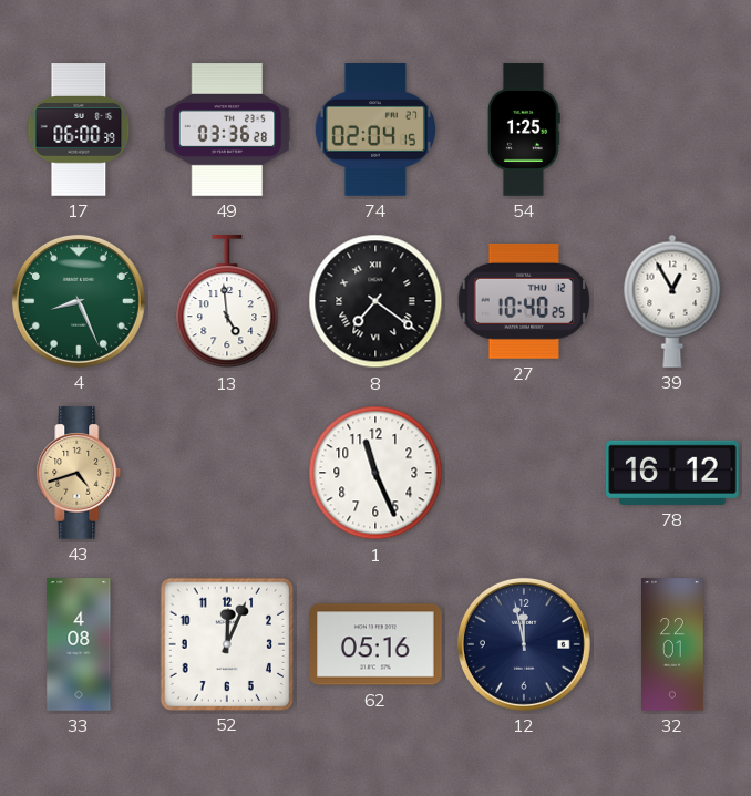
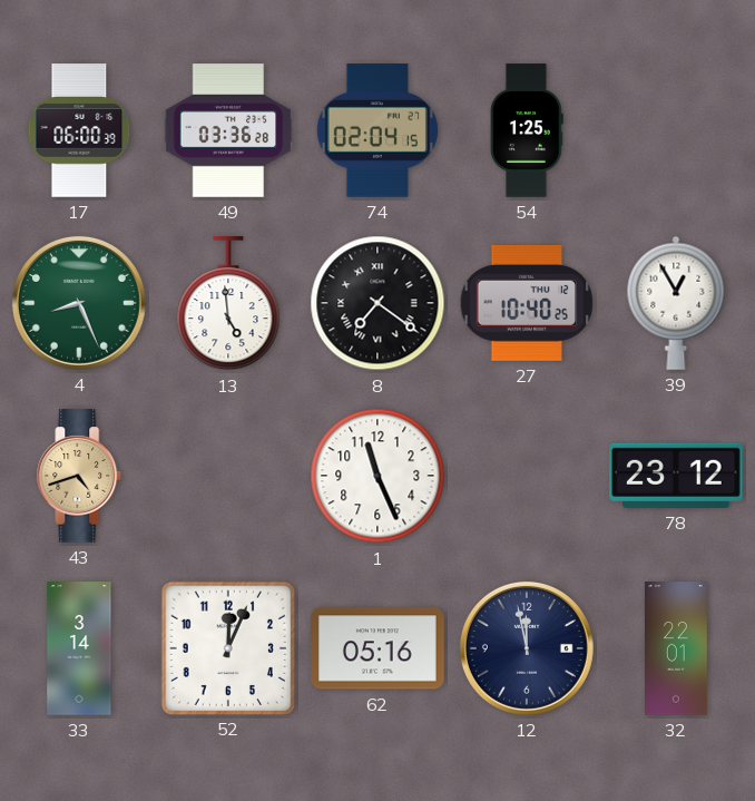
78: 16:12 -> 23:12
33: 4:08 -> 3:14
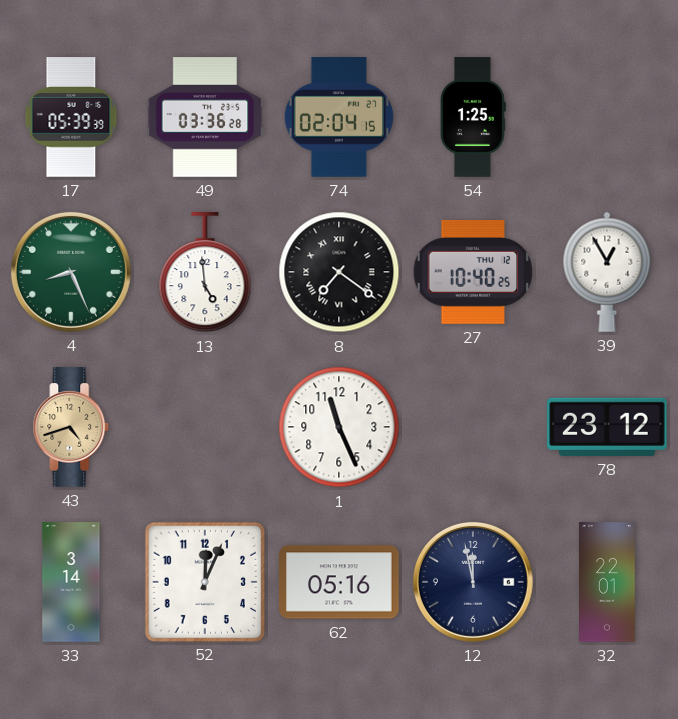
17: 06:00 -> 05:39
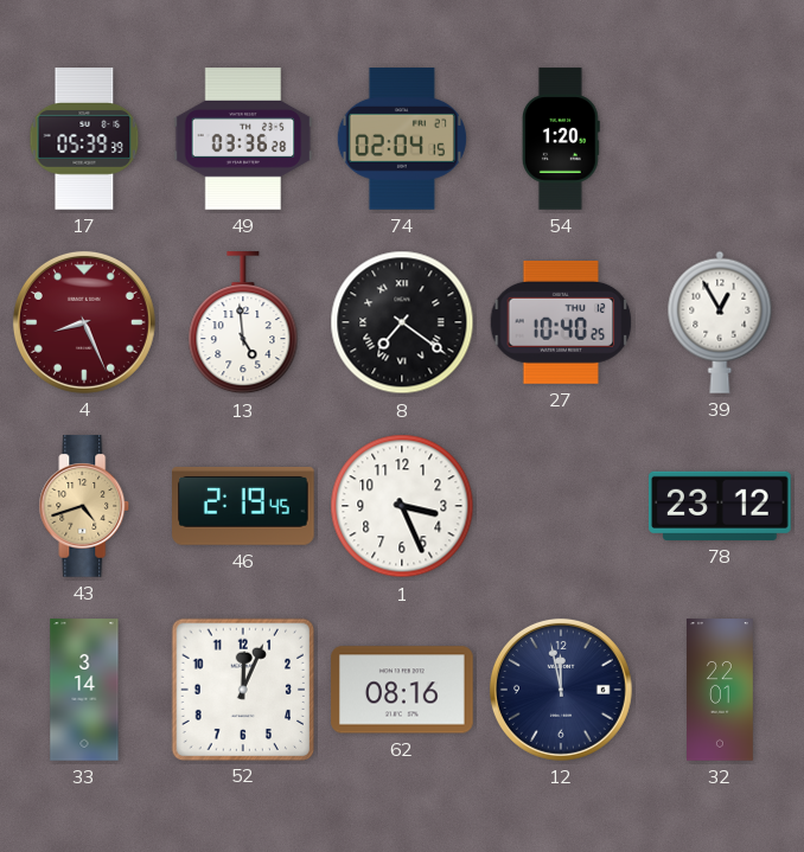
54: 1:25 -> 1:20
4 dial: green -> burgundy
46: none -> 2:19
1: 11:26 -> 3:26
62: 05:16 -> 08:16
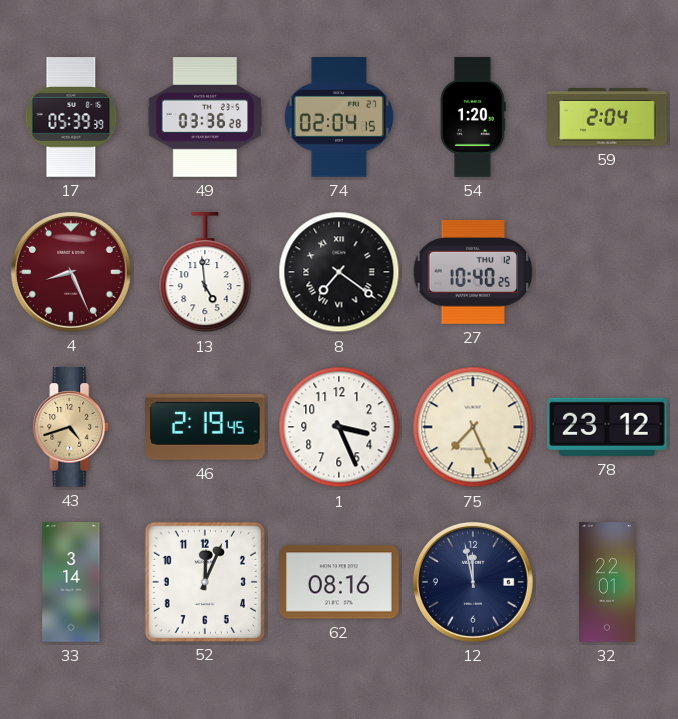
59: none -> 2:04
39: 12:55 -> none
75: none -> 7:26
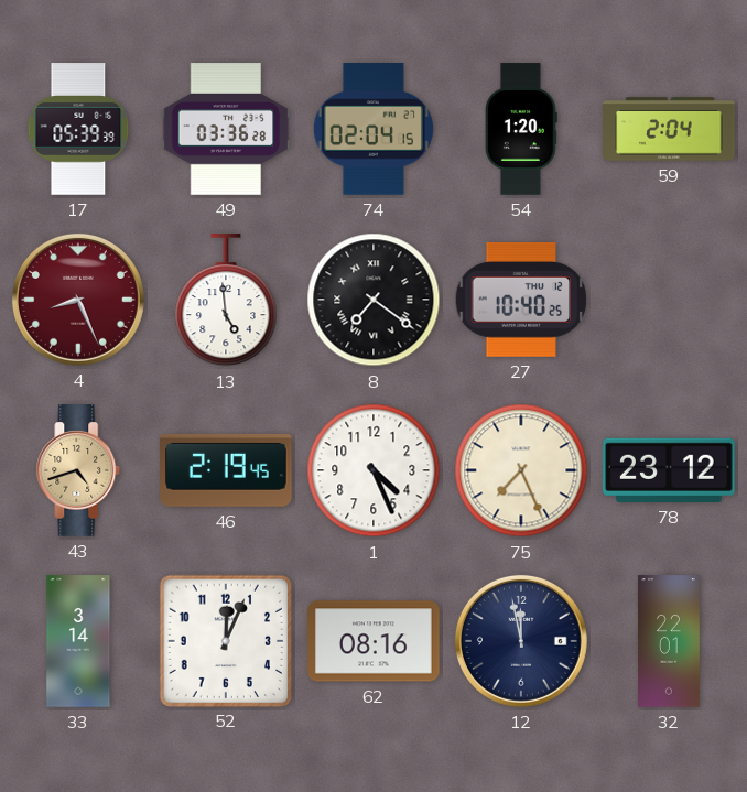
1: 3:26 -> 4:26
